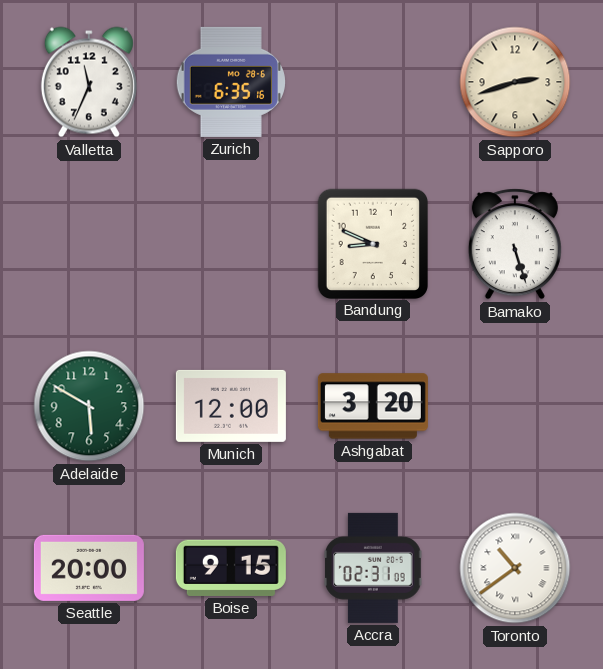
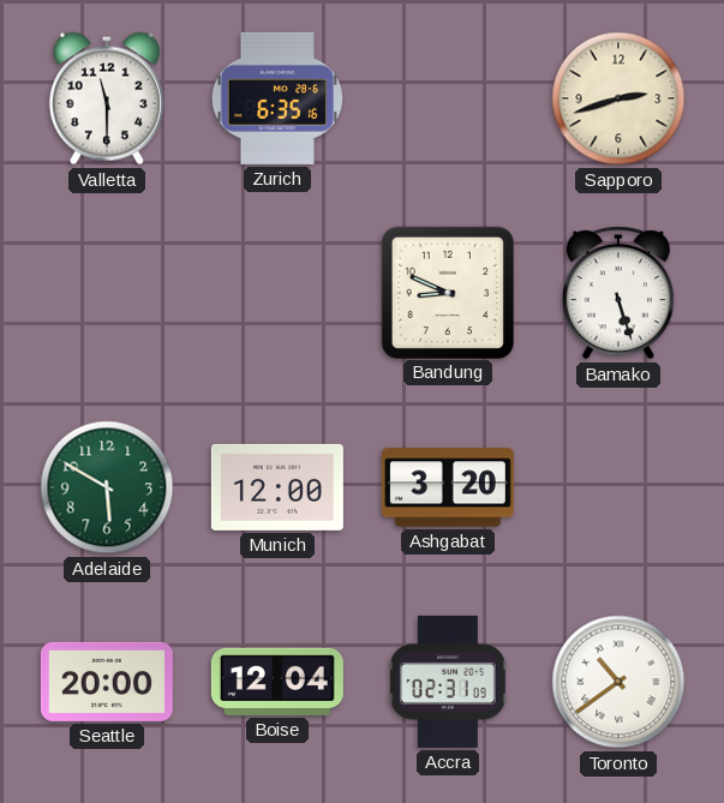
Valletta: 11:34 -> 11:30
Boise: 9:15 -> 12:04
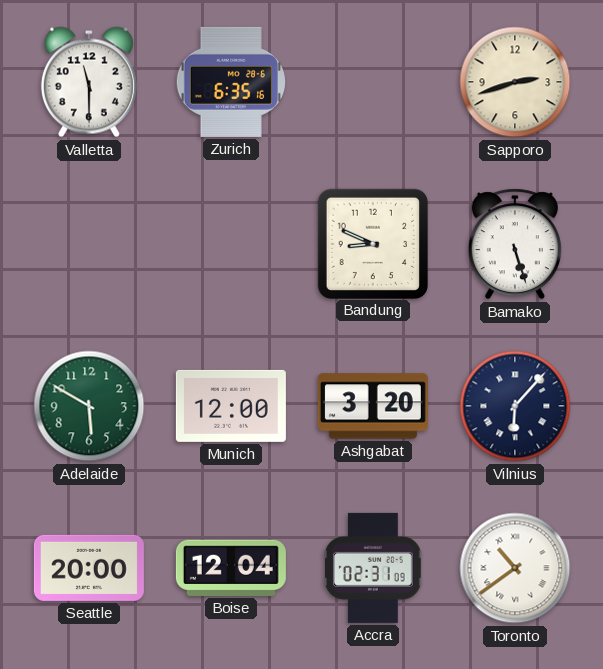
Vilnius: none -> 6:07
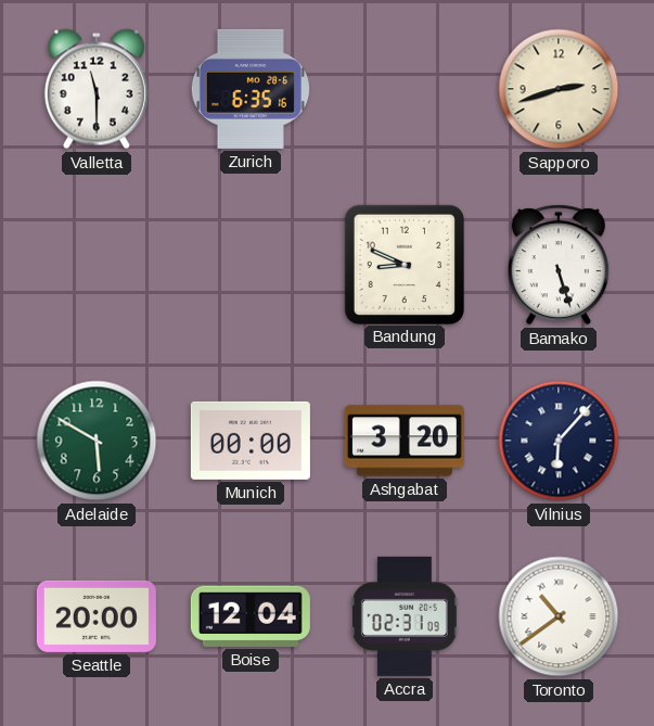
Munich: 12:00 -> 00:00
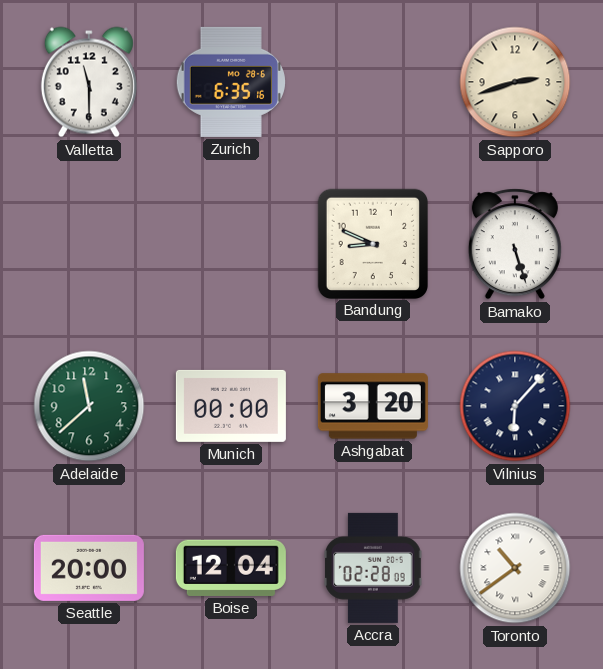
Adelaide: 5:50 -> 11:38
Accra: 02:31 -> 02:28
